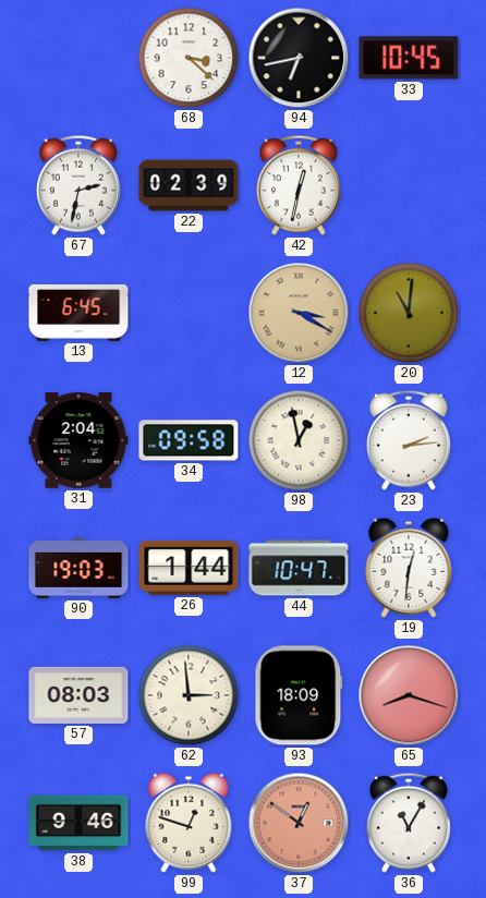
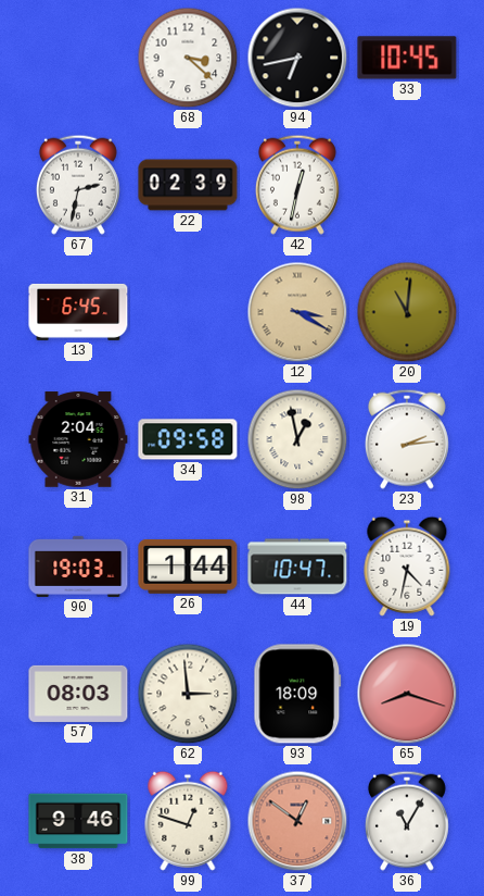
19: 12:31 -> 4:32
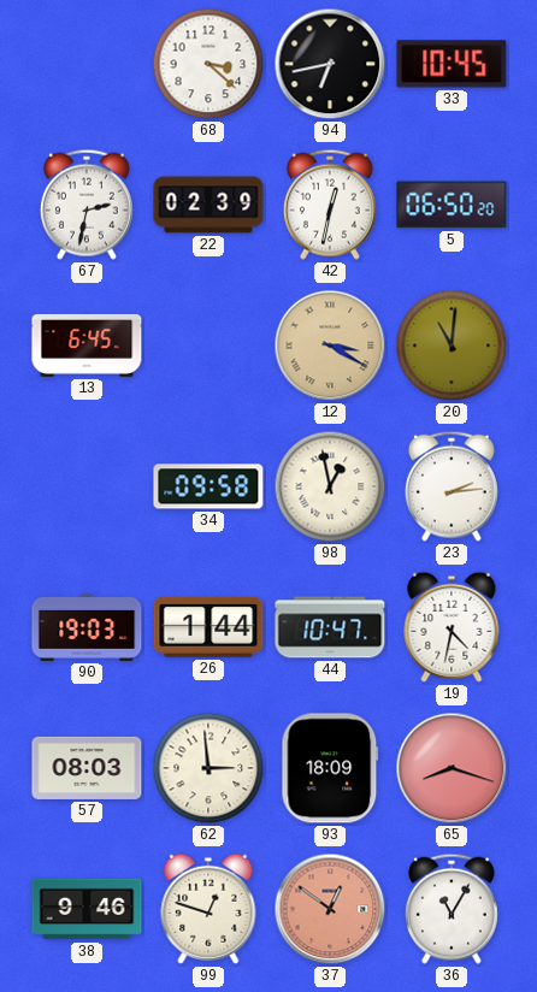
5: none -> 06:50
31: 2:04 -> none
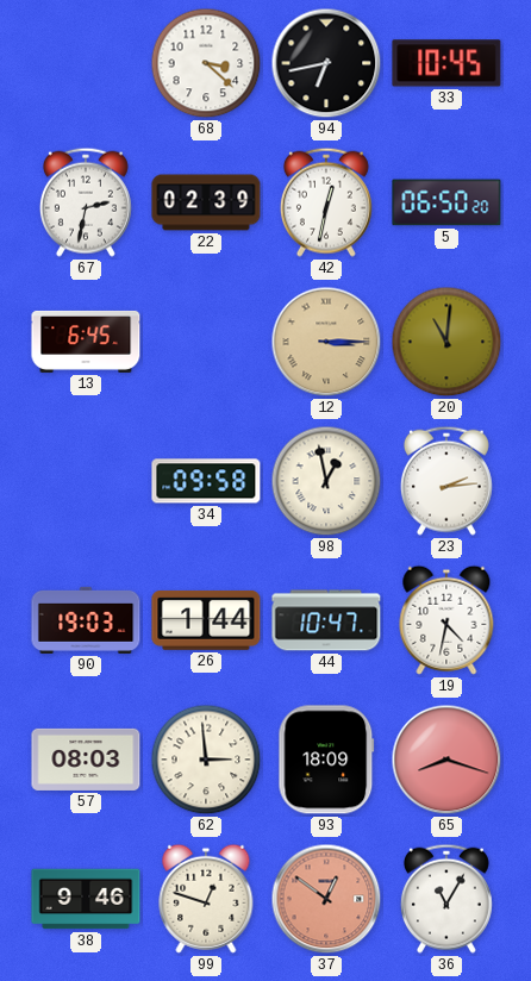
12: 3:20 -> 3:15
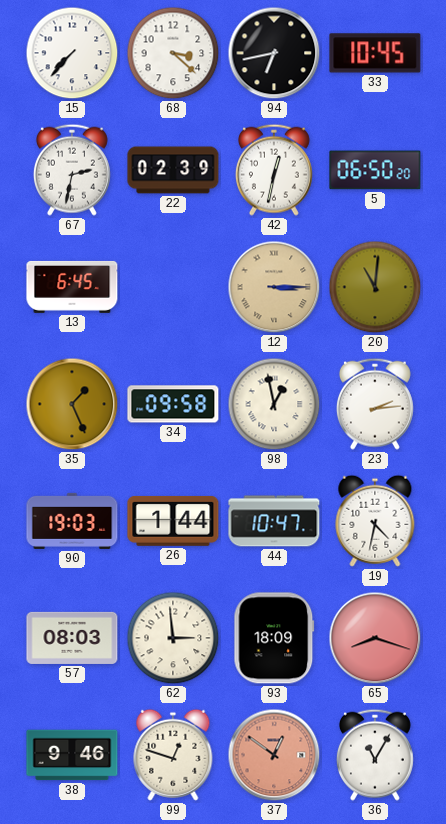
15: none -> 7:37
35: none -> 1:26
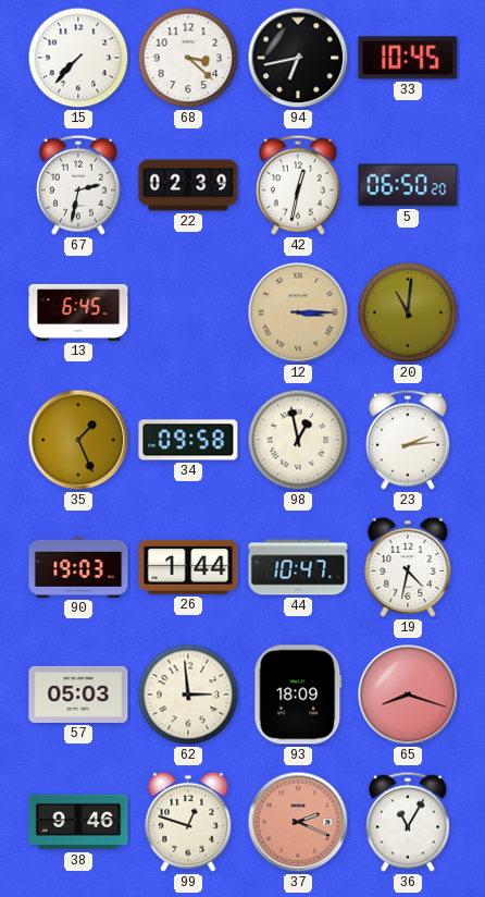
57: 08:03 -> 05:03
37: 12:51 -> 2:19
